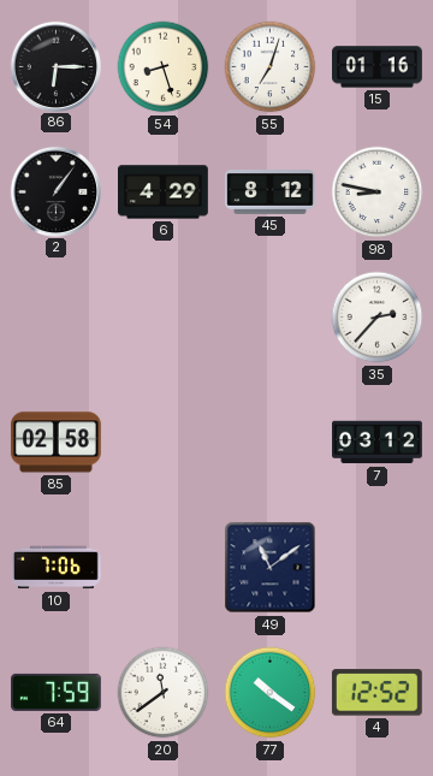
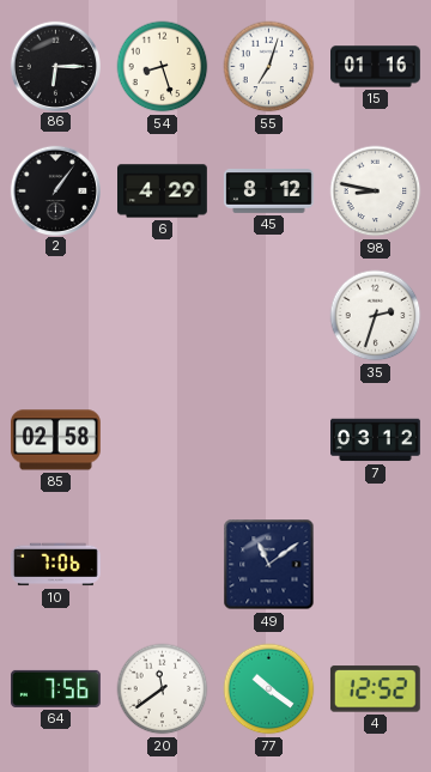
35: 2:37 -> 2:33
64: 7:59 -> 7:56
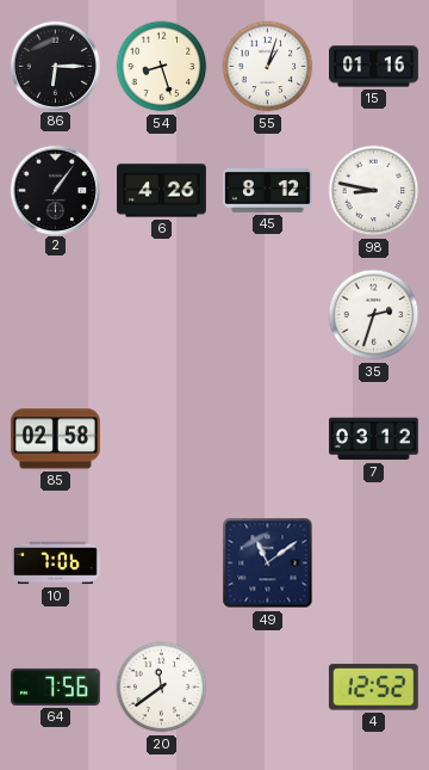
55: 7:03 -> 1:03
6: 4:29 -> 4:26
77: 10:21 -> none
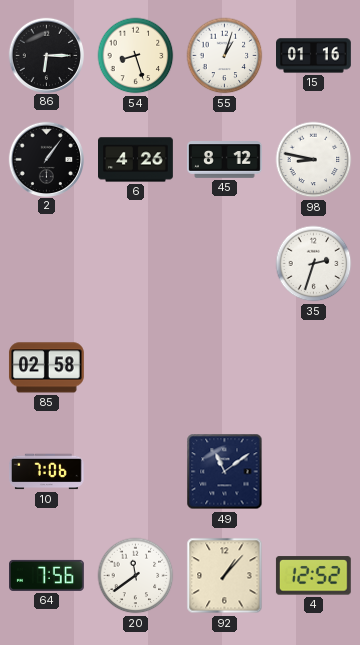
7: 03:12 -> none
92: none -> 1:07
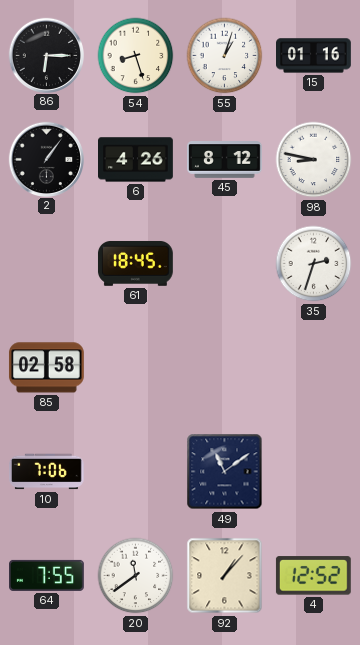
61: none -> 18:45
64: 7:56 -> 7:55
